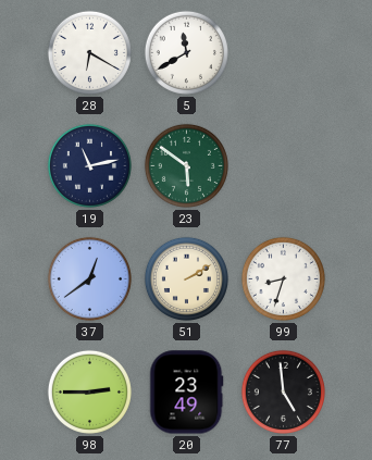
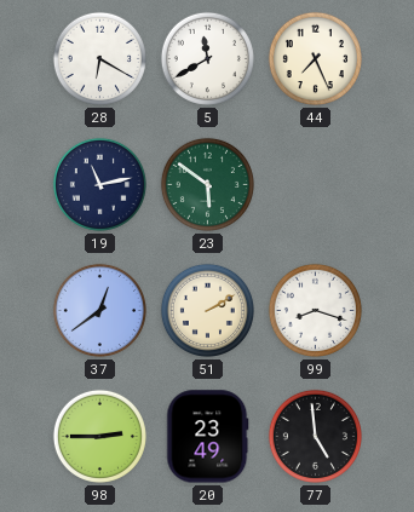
44: none -> 7:26
99: 8:33 -> 8:18
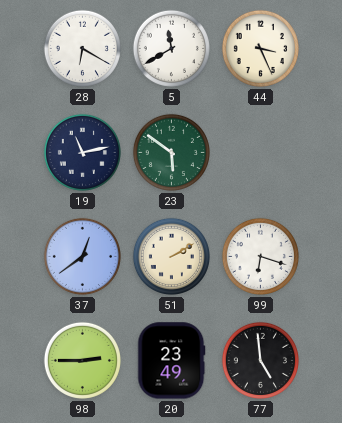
44: 7:26 -> 3:26
99: 8:18 -> 6:18
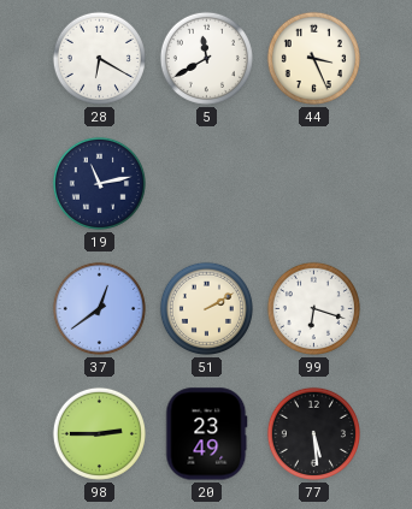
23: 5:51 -> none
77: 4:59 -> 5:29
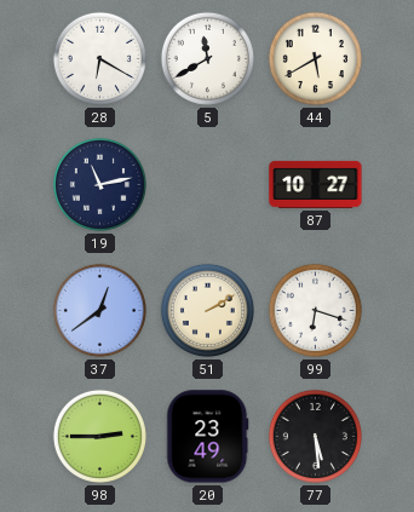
44: 3:26 -> 5:40
87: none -> 10:27
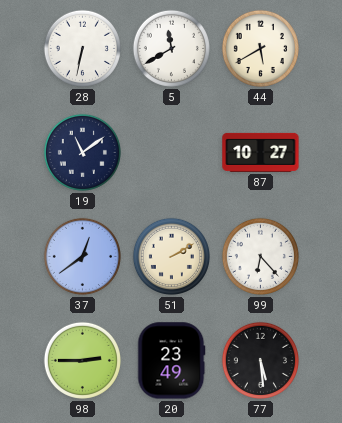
28: 6:20 -> 6:32
19: 11:13 -> 11:09
99: 6:18 -> 6:23
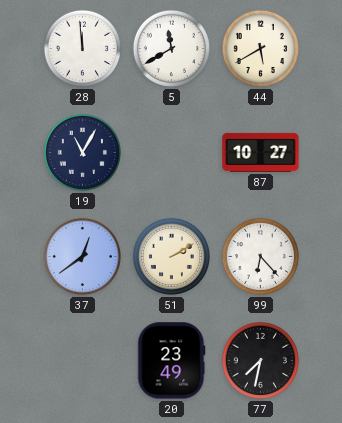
28: 6:32 -> 11:59
19: 11:09 -> 11:05
98: 2:45 -> none
77: 5:29 -> 7:32
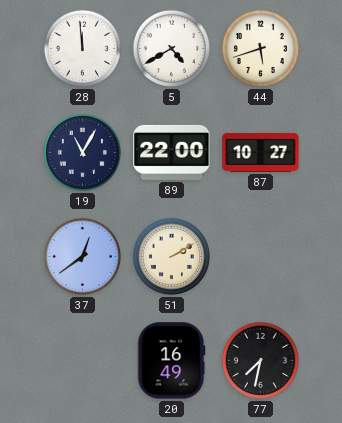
5: 11:40 -> 4:40
44: 5:40 -> 5:42
89: none -> 22:00
99: 6:23 -> none
20: 23:49 -> 16:49
